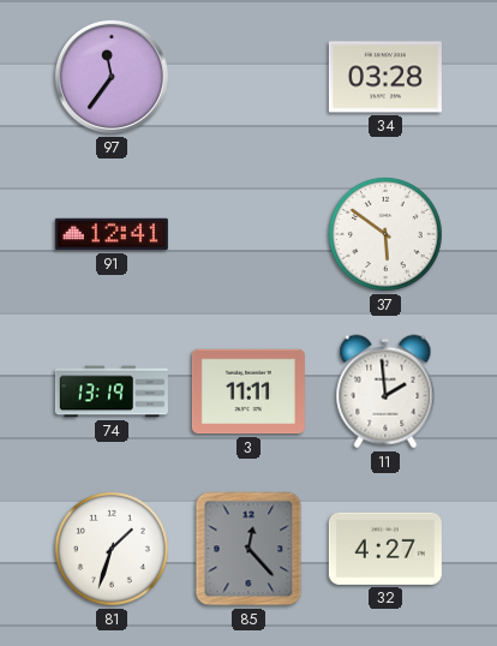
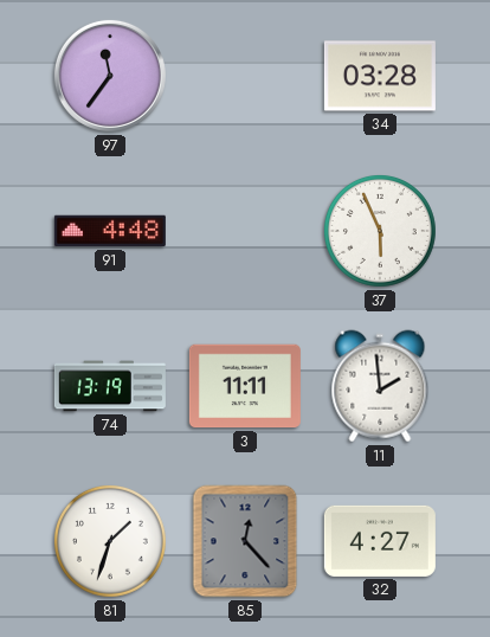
91: 12:41 -> 4:48
37: 5:51 -> 5:56
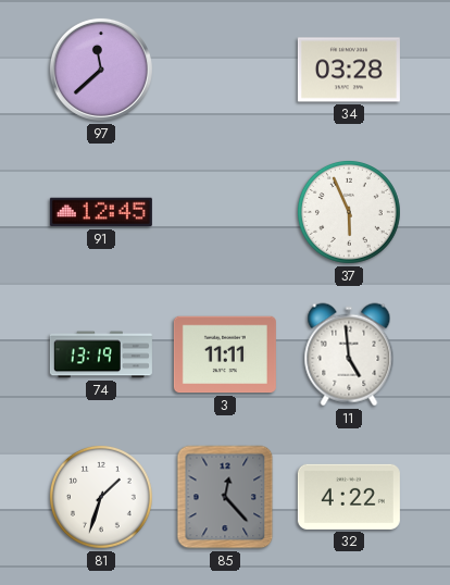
97: 11:36 -> 11:38
91: 4:48 -> 12:45
11: 1:59 -> 4:59
32: 4:27 -> 4:22
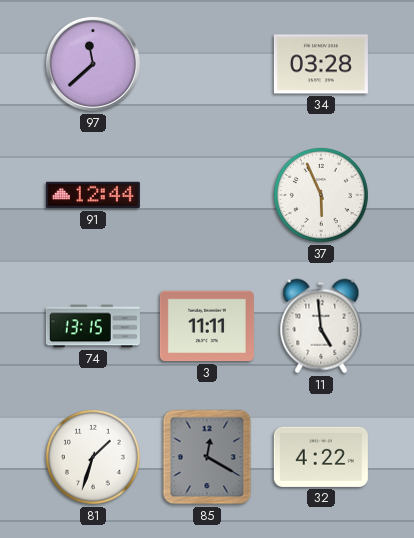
91: 12:45 -> 12:44
74: 13:19 -> 13:15
85: 12:23 -> 12:20
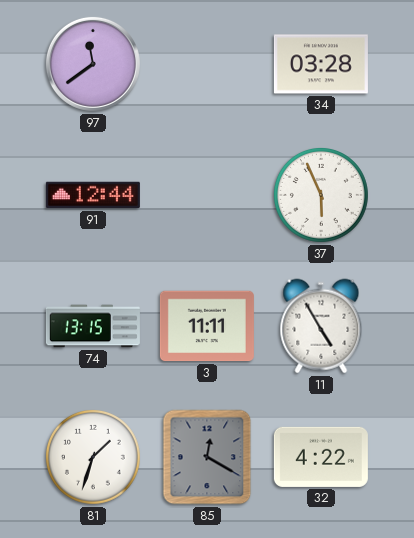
97: 11:38 -> 11:39
11: 4:59 -> 4:55
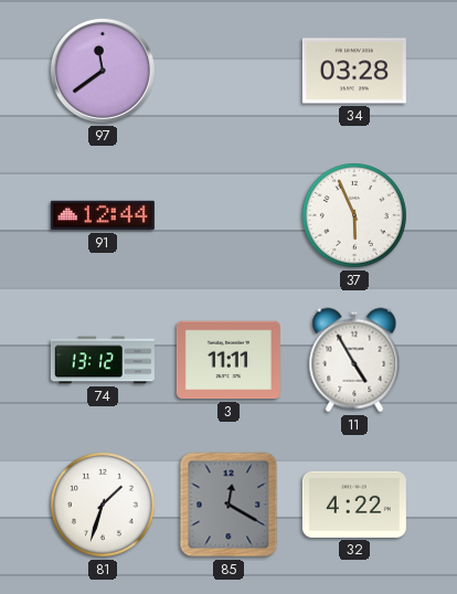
74: 13:15 -> 13:12
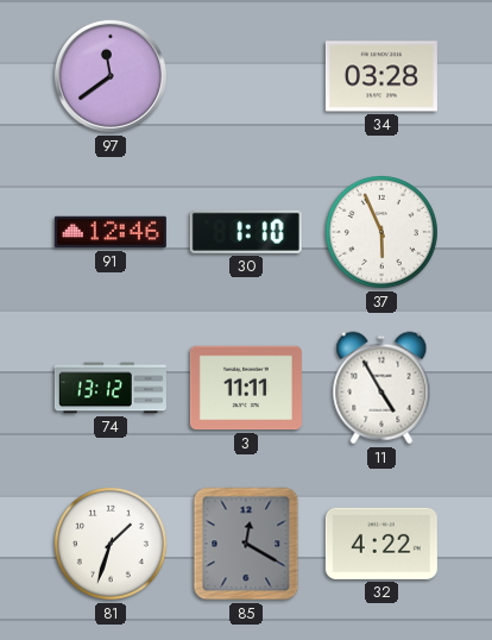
91: 12:44 -> 12:46
30: none -> 1:10
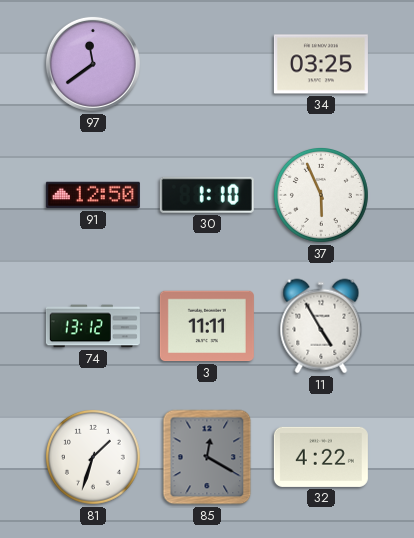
34: 03:28 -> 03:25
91: 12:46 -> 12:50
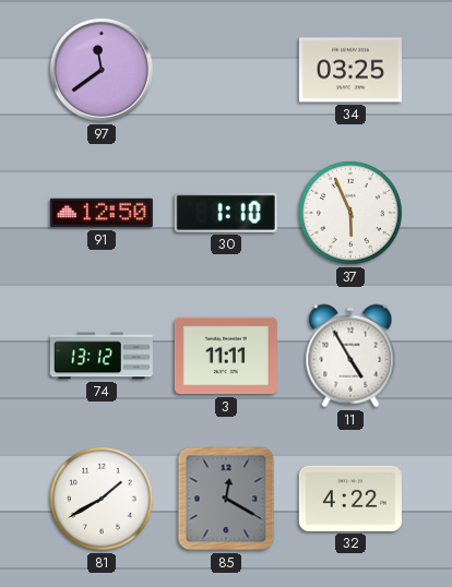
81: 1:33 -> 1:40
